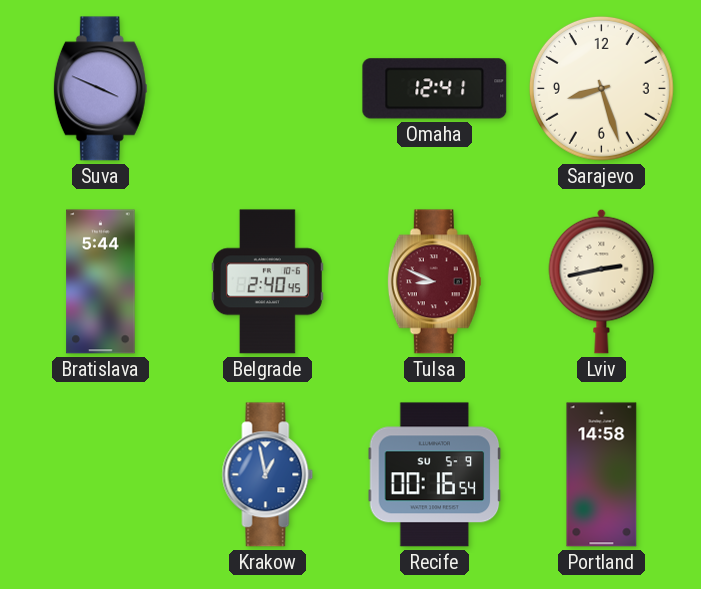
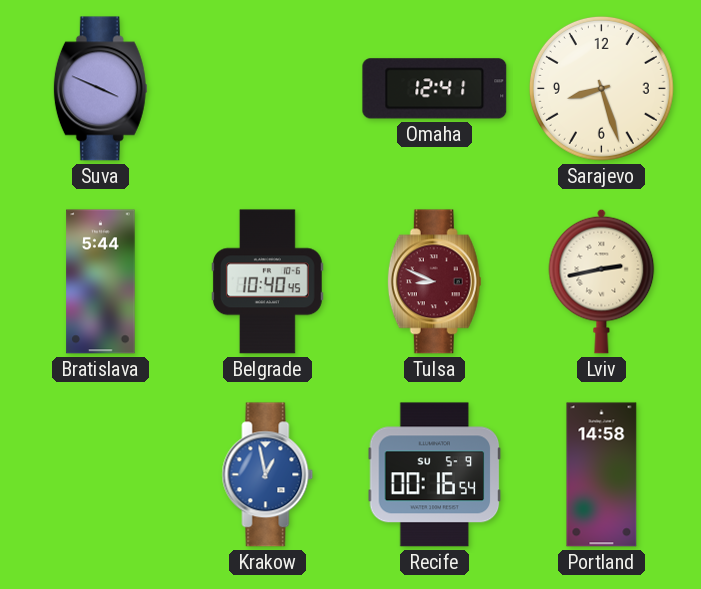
Belgrade: 2:40 -> 10:40
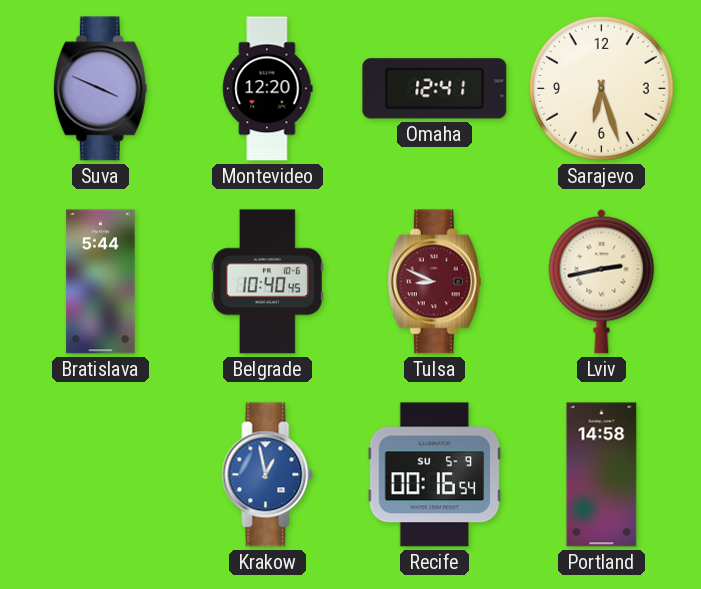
Montevideo: none -> 12:20
Sarajevo: 8:27 -> 6:27
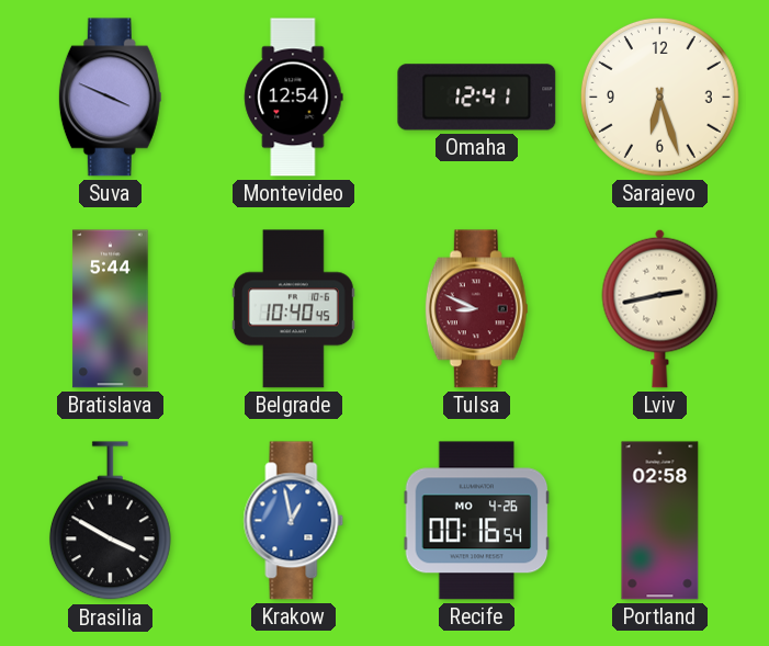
Montevideo: 12:20 -> 12:54
Brasilia: none -> 3:50
Recife date: SU 5-9 -> MO 4-26
Portland: 14:58 -> 02:58
